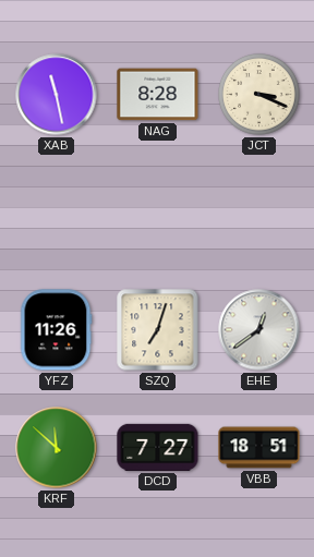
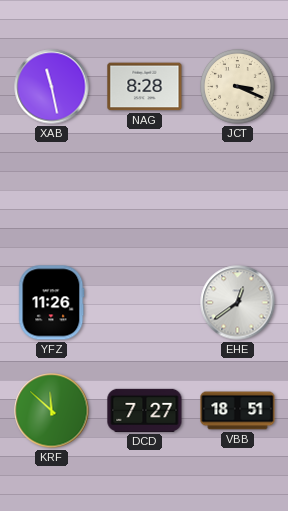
SZQ: 7:03 -> none
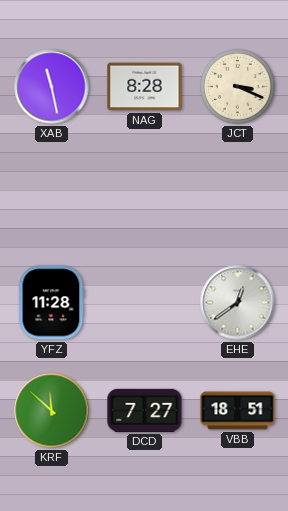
YFZ: 11:26 -> 11:28
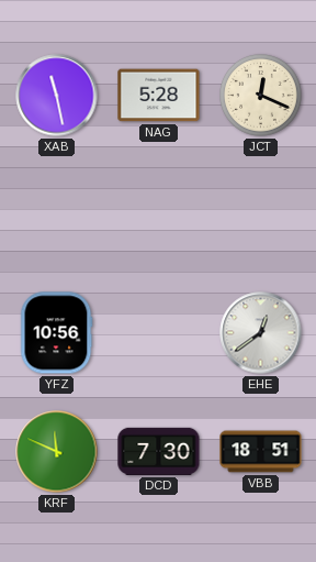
NAG: 8:28 -> 5:28
JCT: 3:19 -> 12:19
YFZ: 11:28 -> 10:56
KRF: 11:52 -> 11:49
DCD: 7:27 -> 7:30
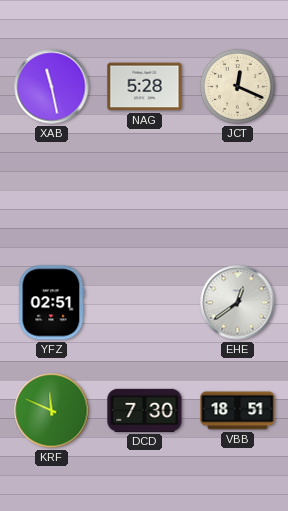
YFZ: 10:56 -> 02:51
